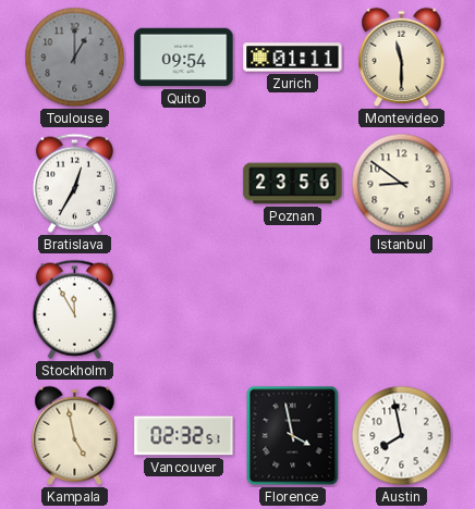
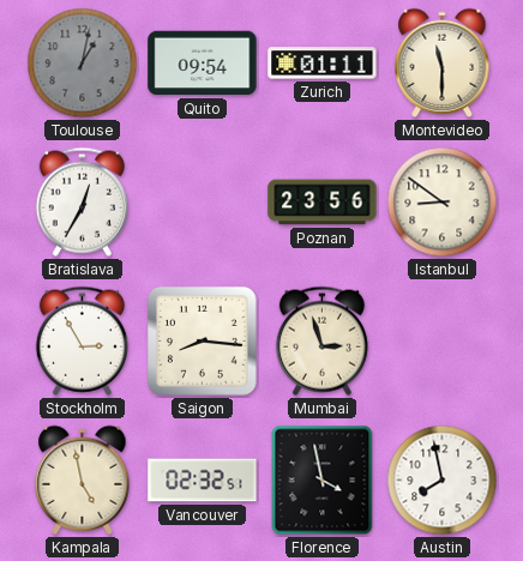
Toulouse: 1:00 -> 1:02
Stockholm: 11:55 -> 2:55
Saigon: none -> 8:16
Mumbai: none -> 2:57
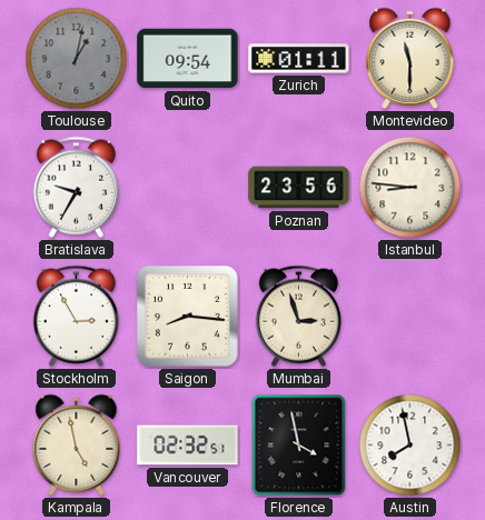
Bratislava: 12:35 -> 9:35
Istanbul: 8:51 -> 8:46
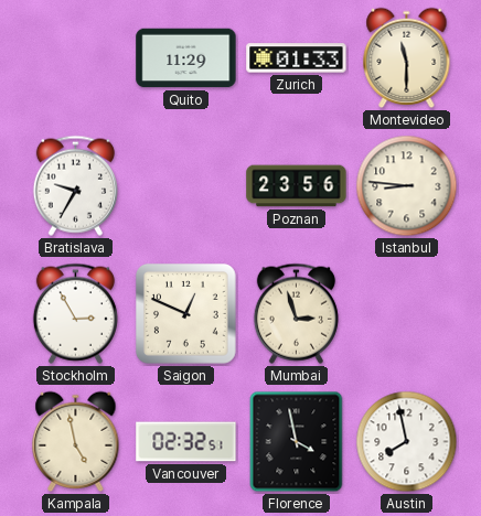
Toulouse: 1:02 -> none
Quito: 09:54 -> 11:29
Zurich: 01:11 -> 01:33
Saigon: 8:16 -> 12:49
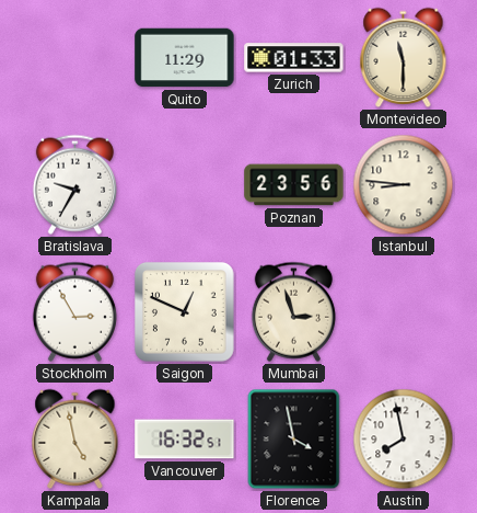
Vancouver: 02:32 -> 16:32
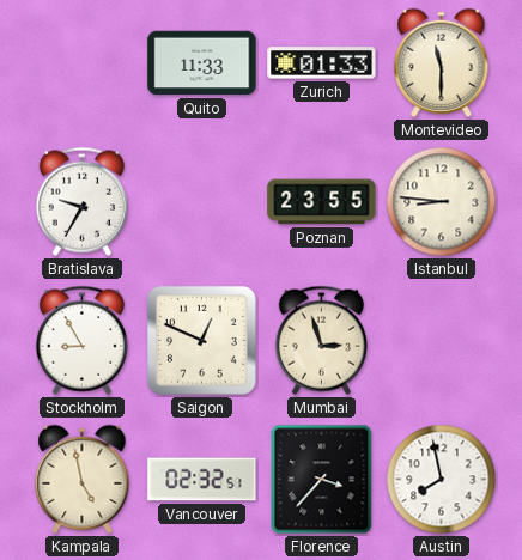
Quito: 11:29 -> 11:33
Poznan: 23:56 -> 23:55
Stockholm: 2:55 -> 8:55
Vancouver: 16:32 -> 02:32
Florence: 3:58 -> 3:37
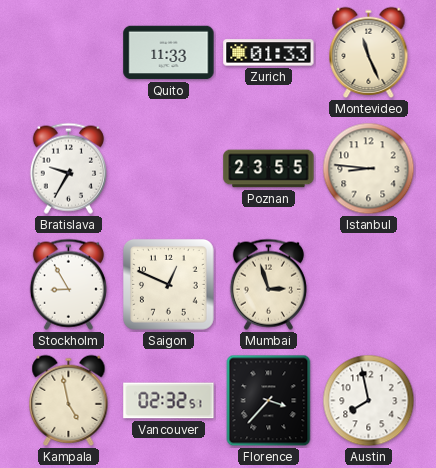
Montevideo: 11:30 -> 11:26
